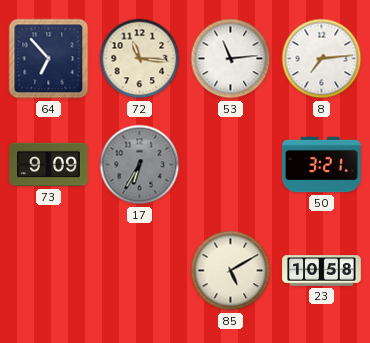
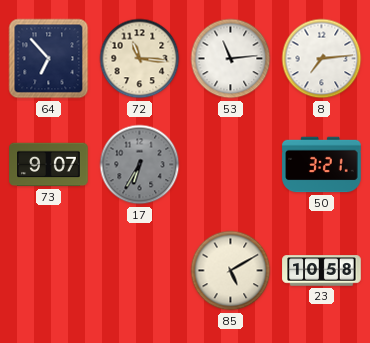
73: 9:09 -> 9:07
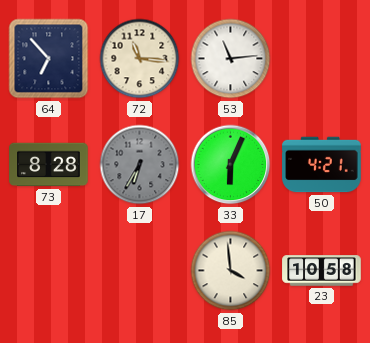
8: 7:14 -> none
73: 9:07 -> 8:28
33: none -> 6:04
50: 3:21 -> 4:21
85: 5:10 -> 3:59
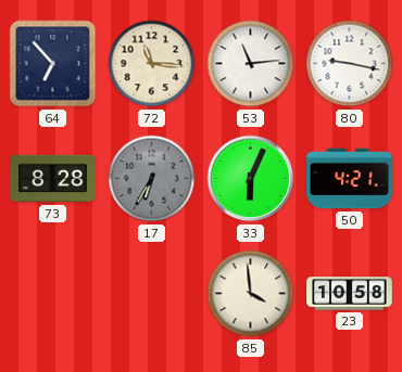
80: none -> 9:17
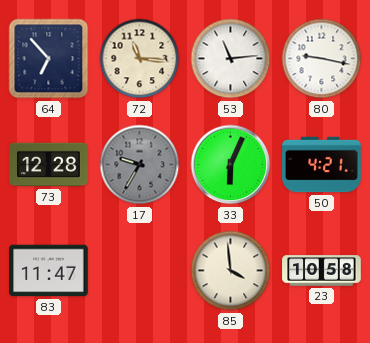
73: 8:28 -> 12:28
17: 6:35 -> 9:35
83: none -> 11:47
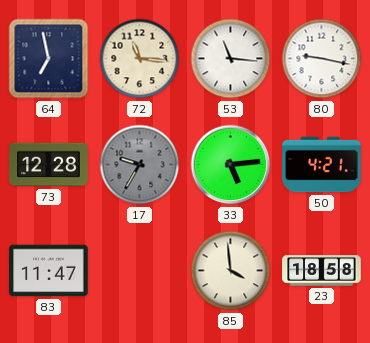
64: 6:53 -> 6:58
53: 11:14 -> 11:16
33: 6:04 -> 5:14
23: 10:58 -> 18:58
